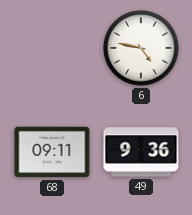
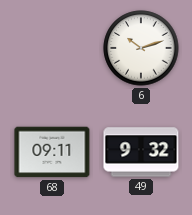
6: 4:47 -> 10:12
49: 9:36 -> 9:32
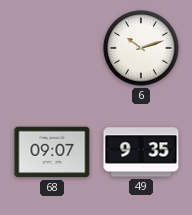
68: 09:11 -> 09:07
49: 9:32 -> 9:35
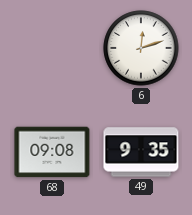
6: 10:12 -> 12:12
68: 09:07 -> 09:08
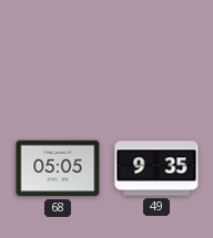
6: 12:12 -> none
68: 09:08 -> 05:05
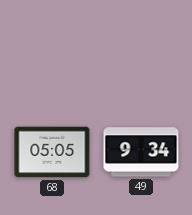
49: 9:35 -> 9:34
